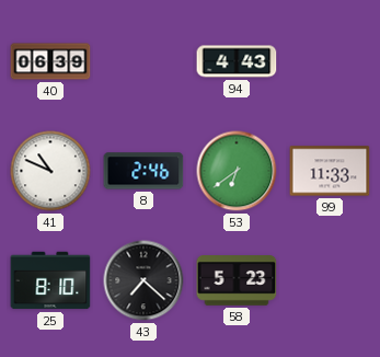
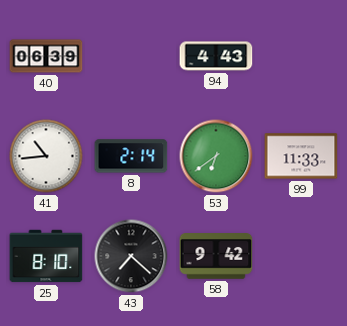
41: 10:49 -> 10:44
8: 2:46 -> 2:14
58: 5:23 -> 9:42
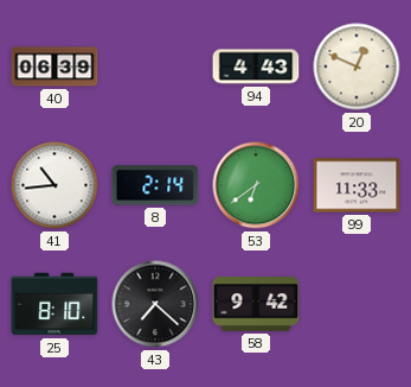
20: none -> 12:49
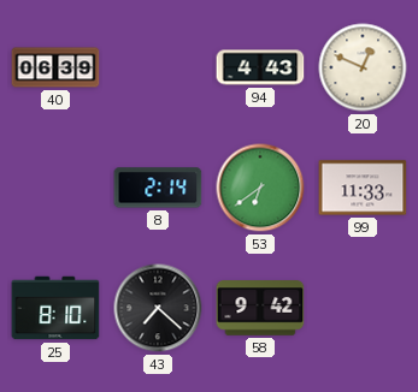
41: 10:44 -> none
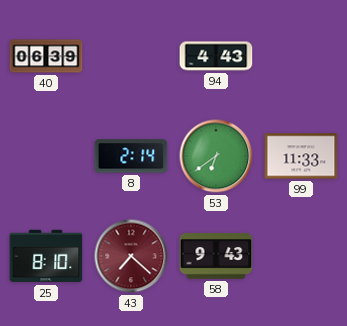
20: 12:49 -> none
43 dial: black -> burgundy
58: 9:42 -> 9:43
